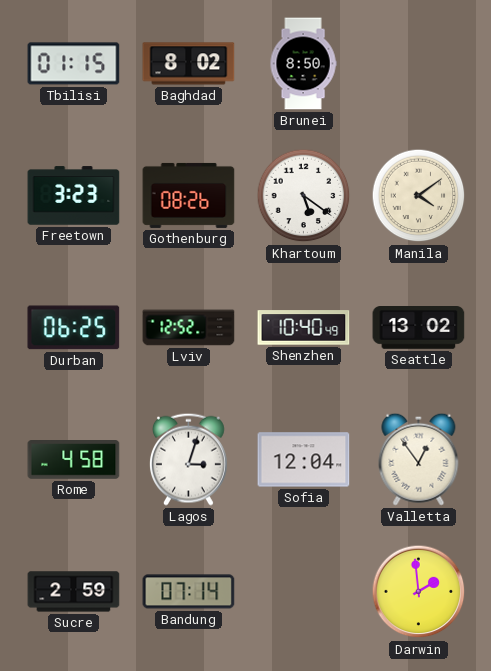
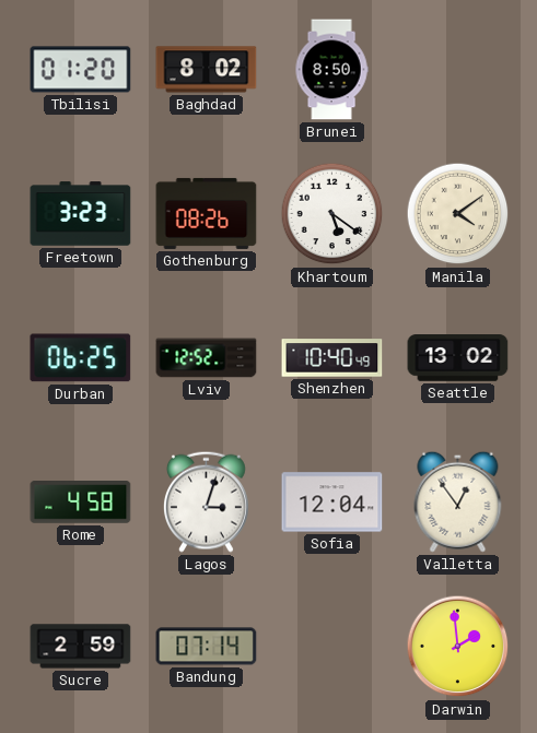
Tbilisi: 01:15 -> 01:20
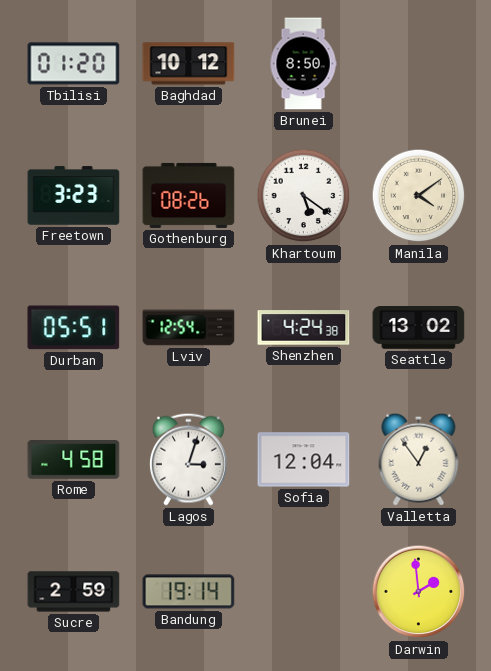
Baghdad: 8:02 -> 10:12
Durban: 06:25 -> 05:51
Lviv: 12:52 -> 12:54
Shenzhen: 10:40 -> 4:24
Bandung: 07:14 -> 19:14
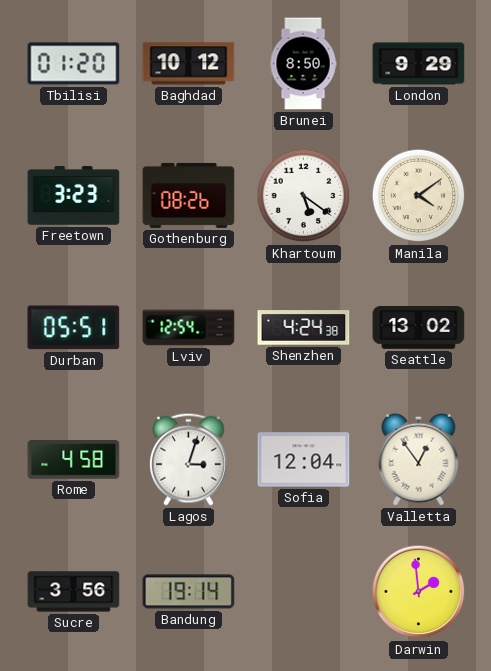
London: none -> 9:29
Sucre: 2:59 -> 3:56
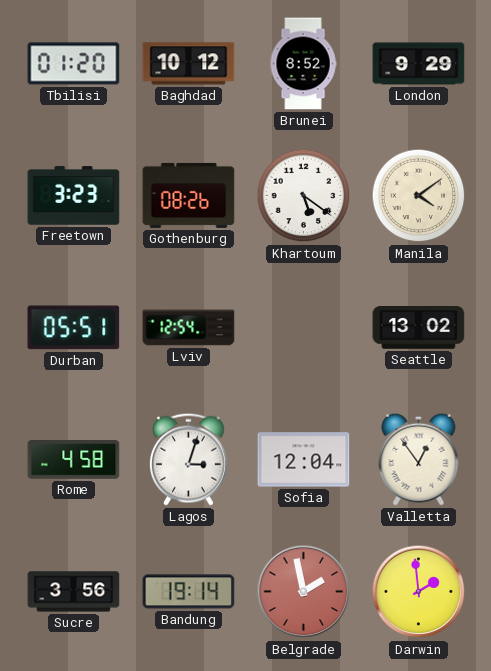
Brunei: 8:50 -> 8:52
Shenzhen: 4:24 -> none
Belgrade: none -> 1:58
